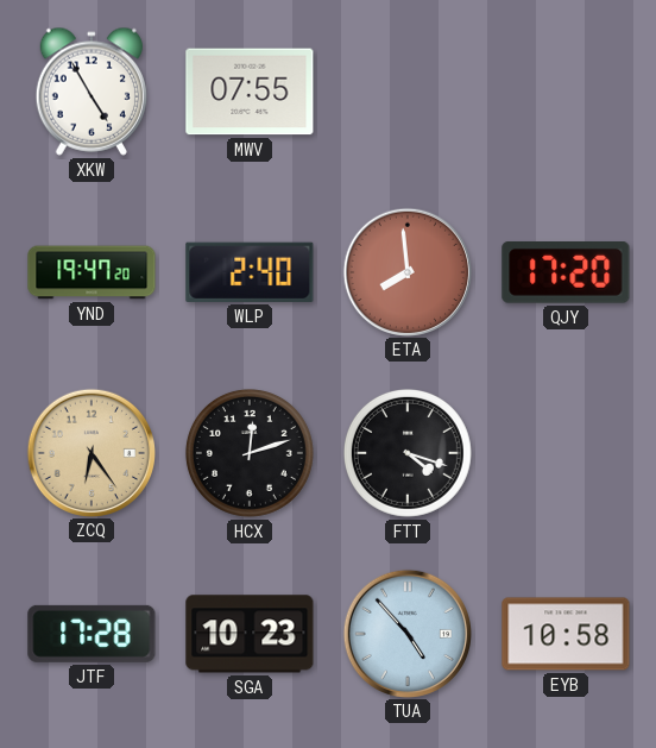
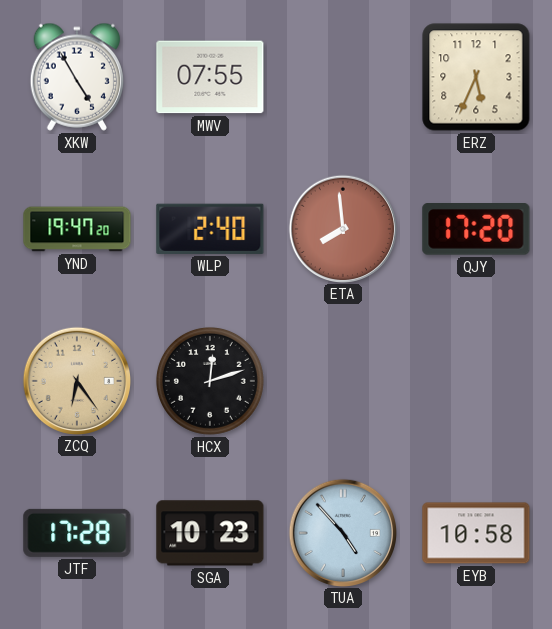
ERZ: none -> 5:34
FTT: 4:18 -> none
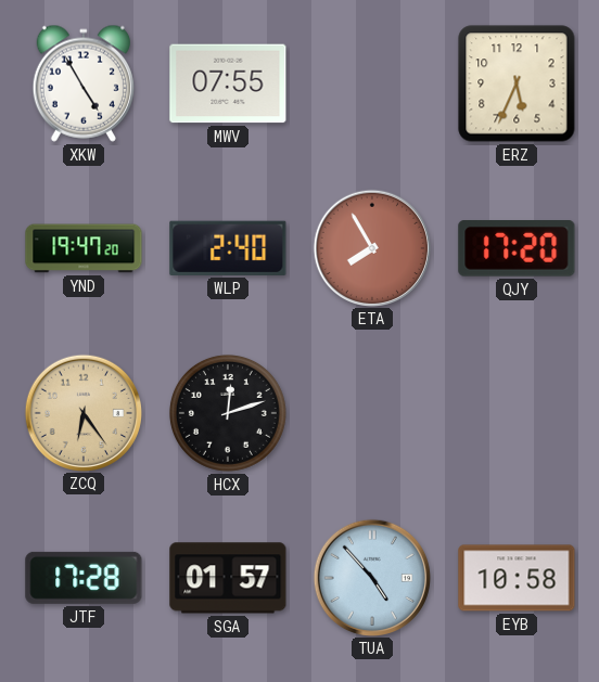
ETA: 7:59 -> 7:55
SGA: 10:23 -> 01:57
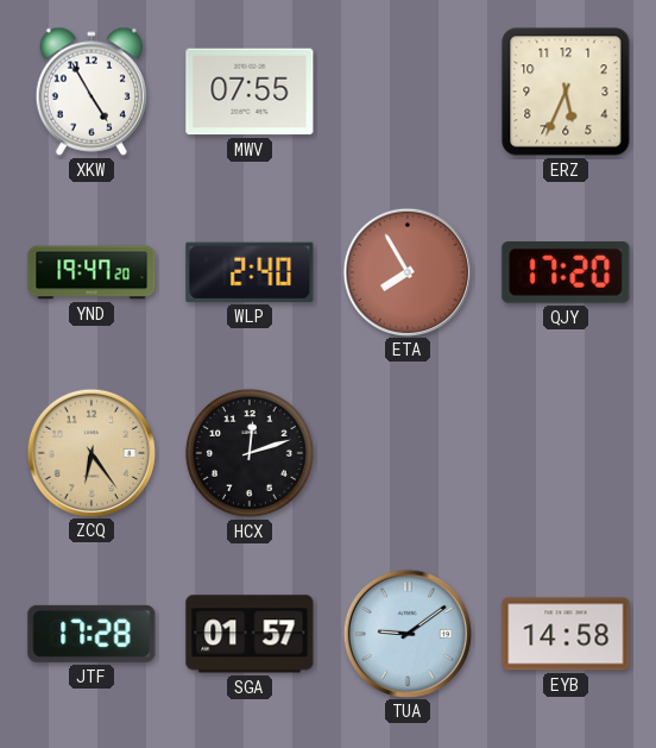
TUA: 4:53 -> 9:09
EYB: 10:58 -> 14:58
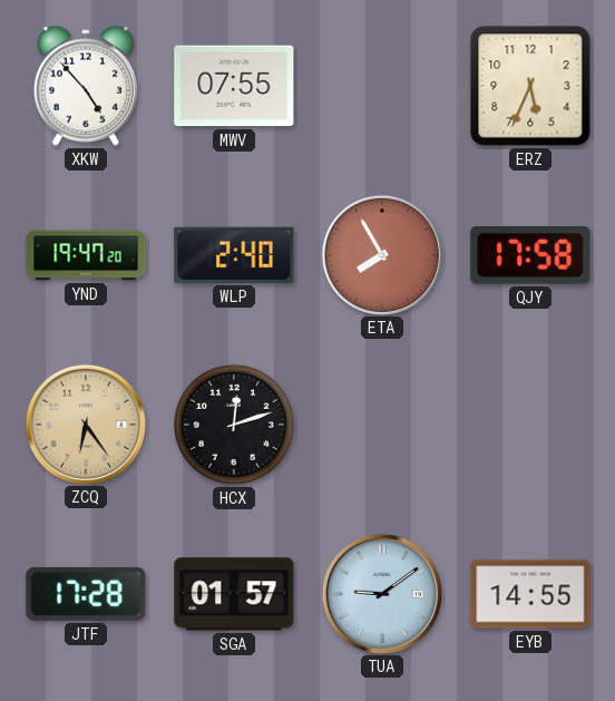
XKW: 4:55 -> 4:53
QJY: 17:20 -> 17:58
EYB: 14:58 -> 14:55
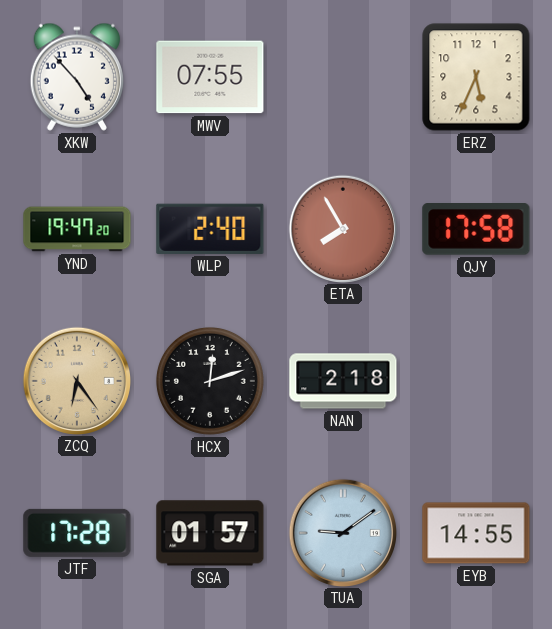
NAN: none -> 2:18
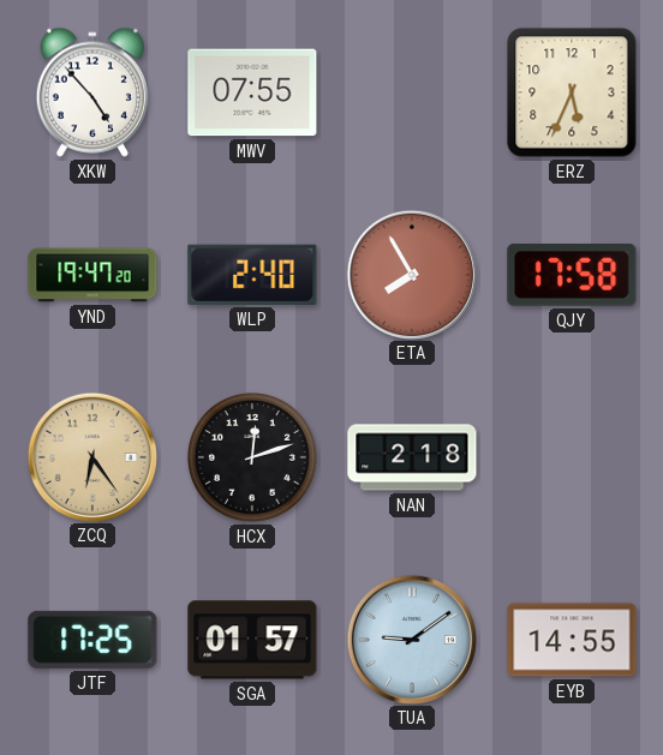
JTF: 17:28 -> 17:25
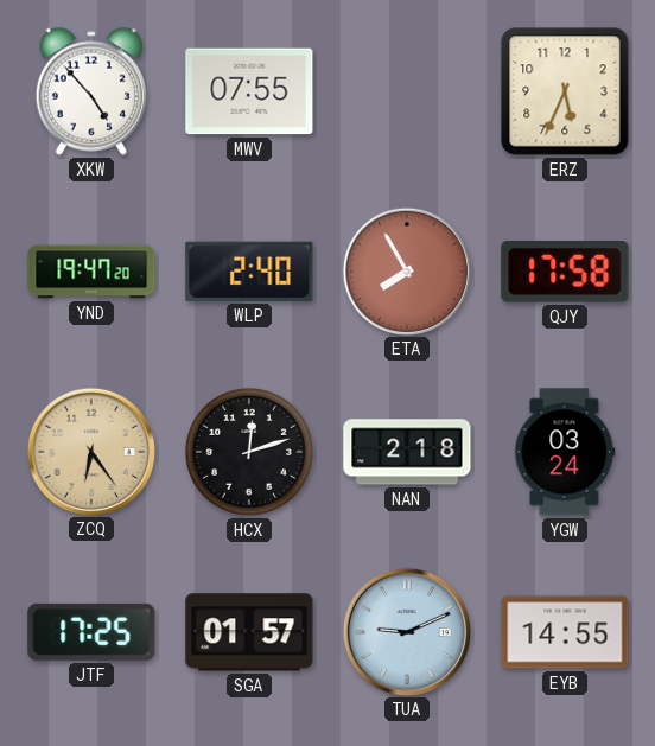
YGW: none -> 03:24
TUA: 9:09 -> 9:11
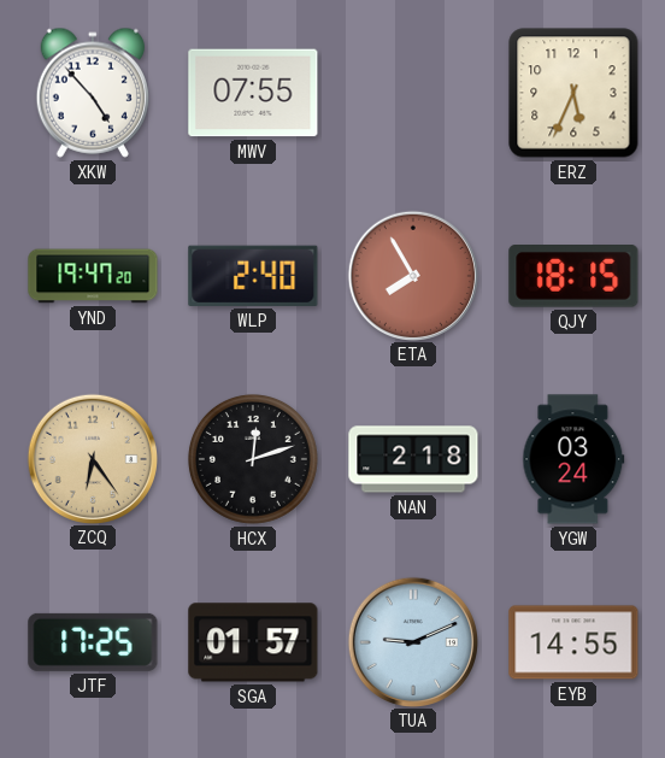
QJY: 17:58 -> 18:15
